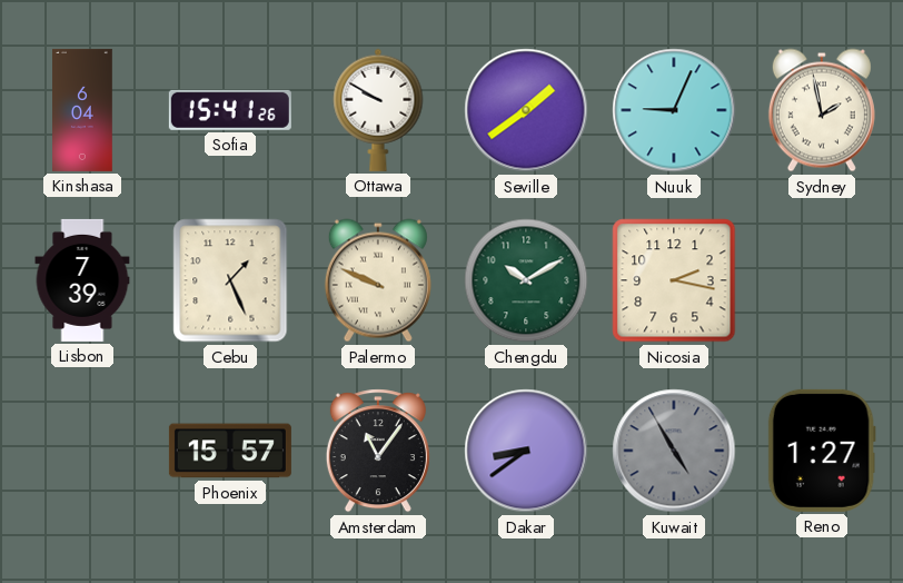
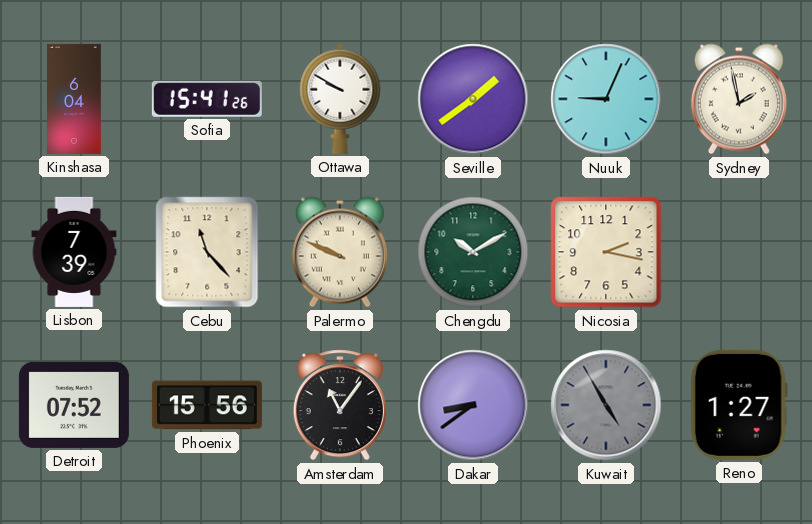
Cebu: 1:26 -> 11:23
Detroit: none -> 07:52
Phoenix: 15:57 -> 15:56
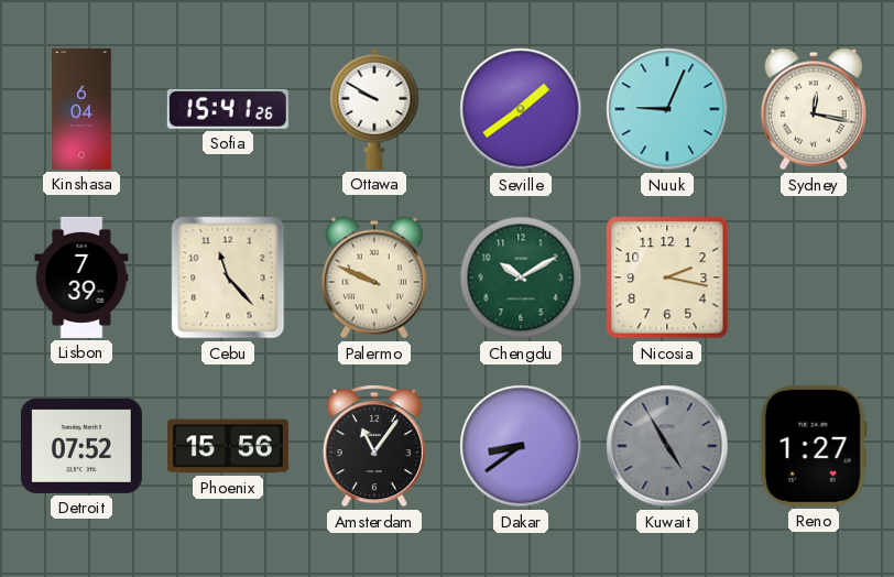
Sydney: 1:58 -> 12:17
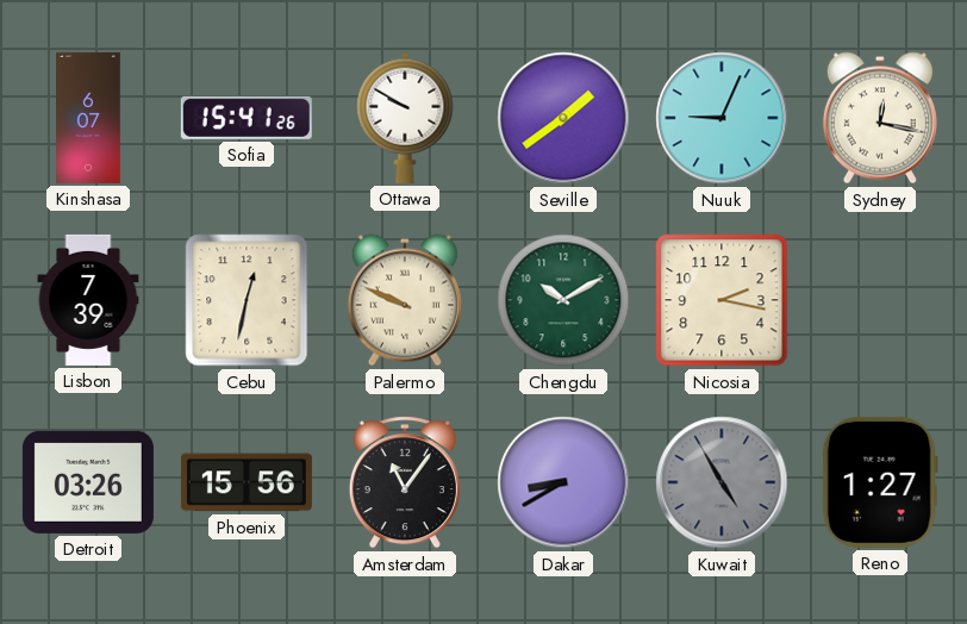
Kinshasa: 6:04 -> 6:07
Cebu: 11:23 -> 12:32
Detroit: 07:52 -> 03:26
Dakar: 8:39 -> 8:40
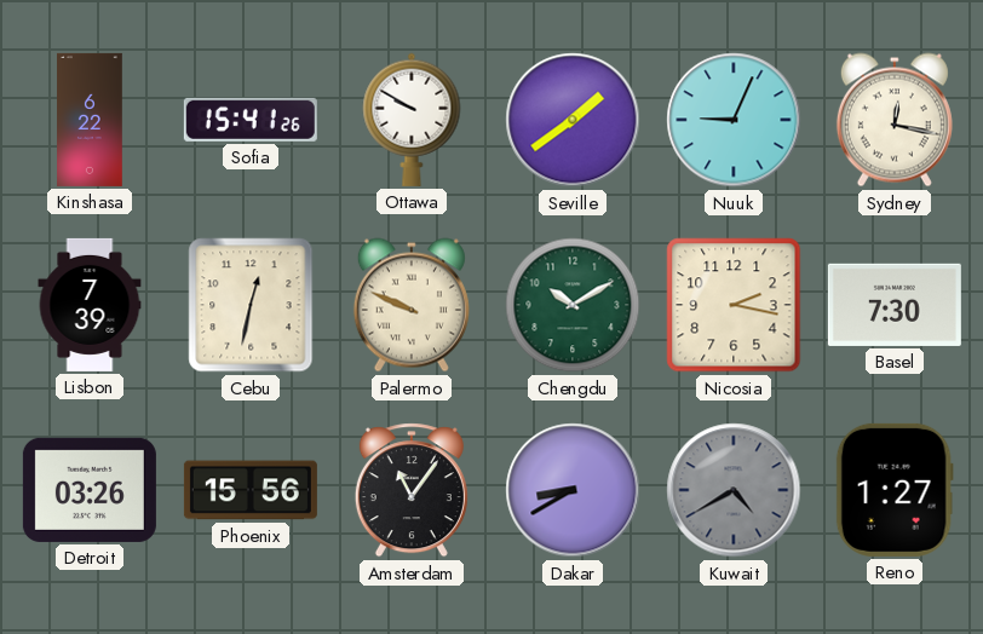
Kinshasa: 6:07 -> 6:22
Basel: none -> 7:30
Kuwait: 4:55 -> 4:40
